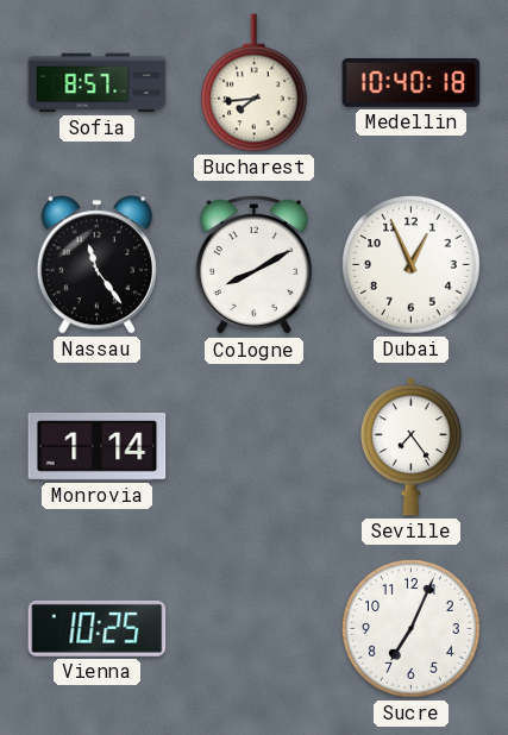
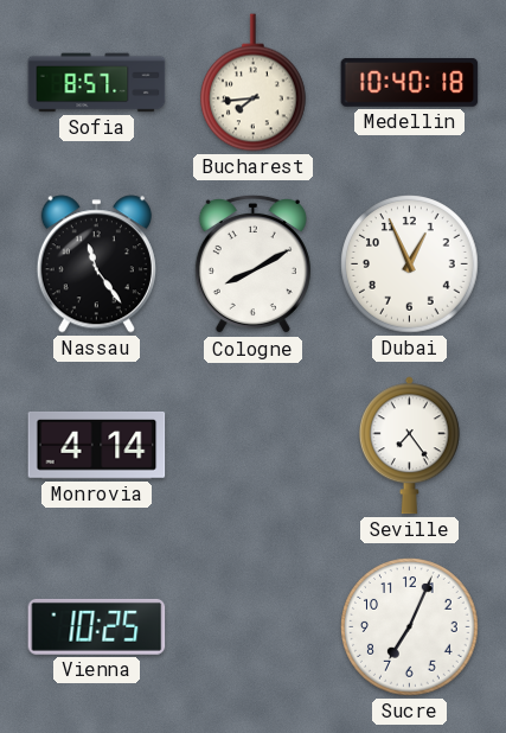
Monrovia: 1:14 -> 4:14
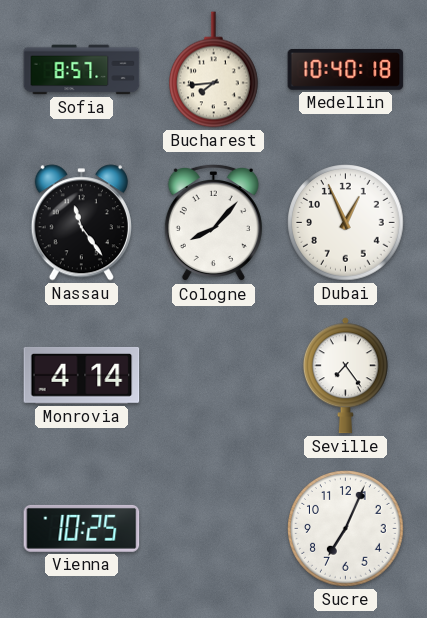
Cologne: 8:10 -> 8:07
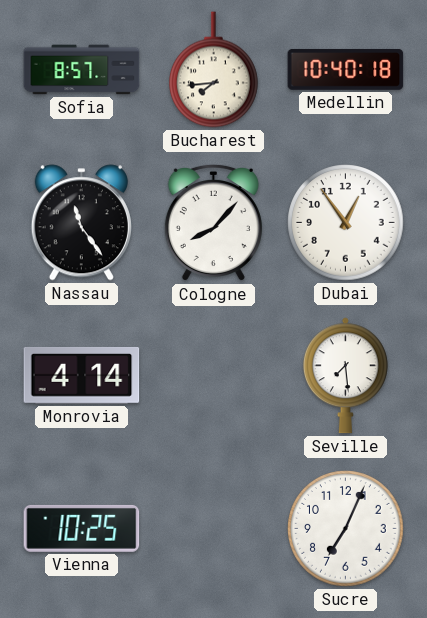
Dubai: 12:56 -> 12:54
Seville: 7:24 -> 7:29
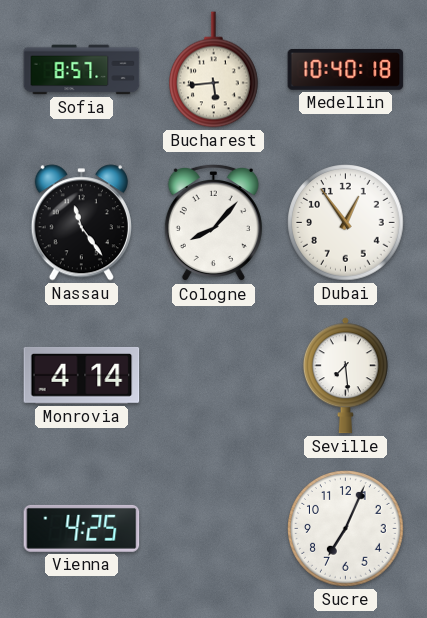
Bucharest: 7:44 -> 5:44
Vienna: 10:25 -> 4:25
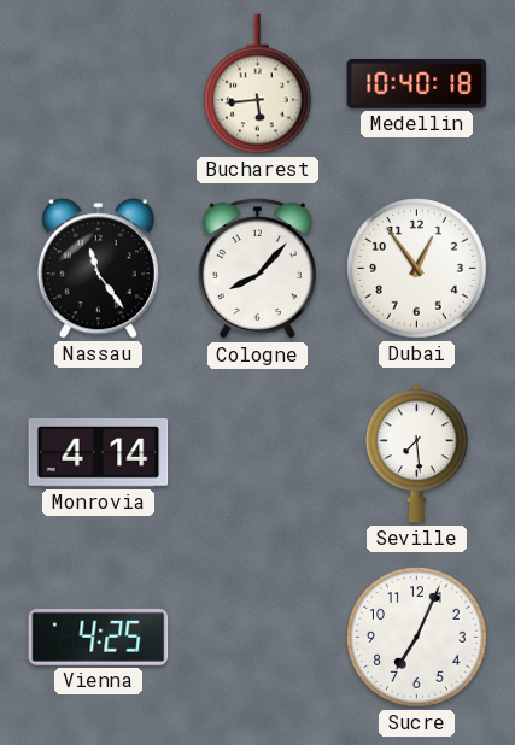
Sofia: 8:57 -> none
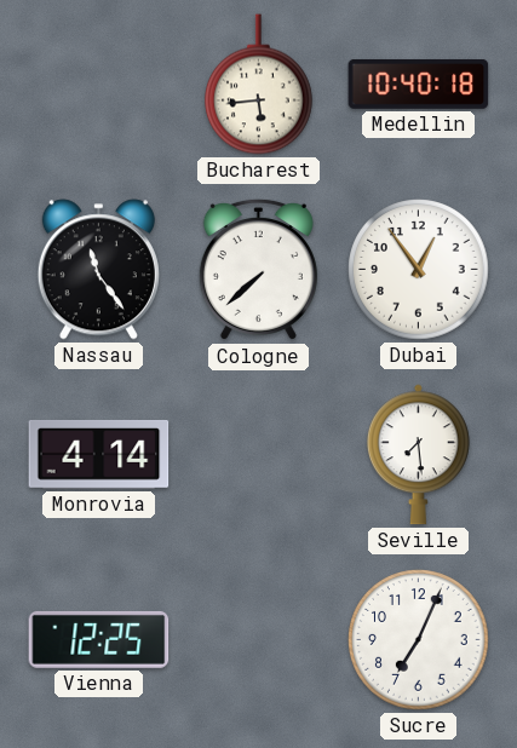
Cologne: 8:07 -> 7:38
Vienna: 4:25 -> 12:25
